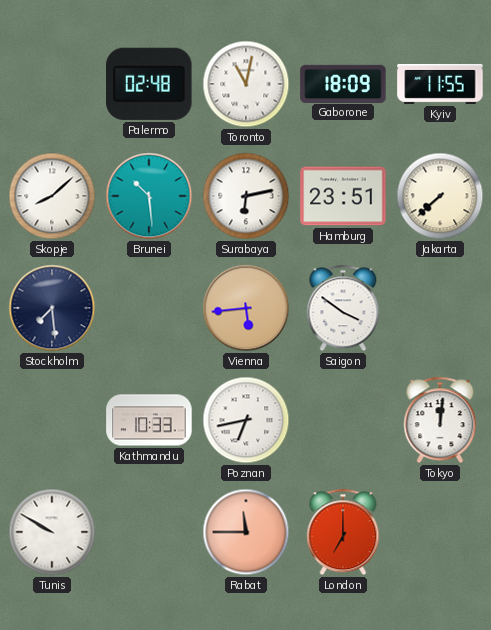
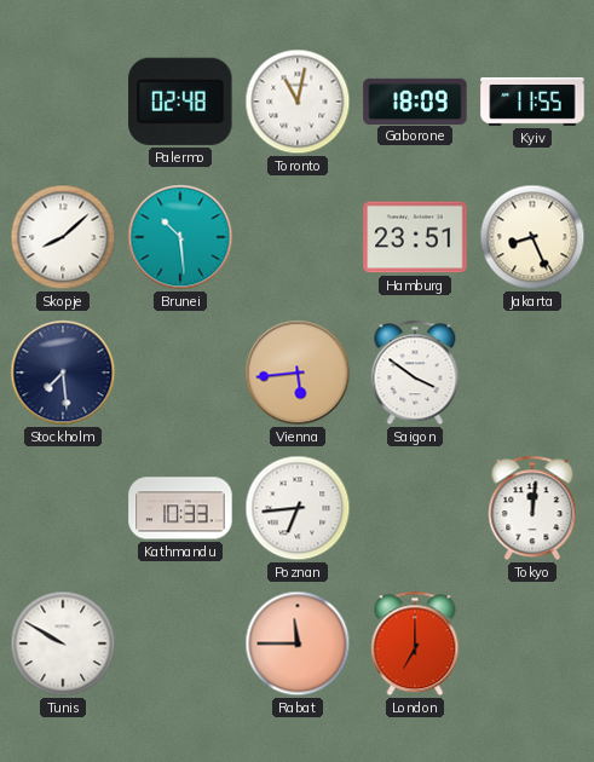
Surabaya: 6:13 -> none
Jakarta: 7:38 -> 8:26
Poznan: 6:43 -> 6:44
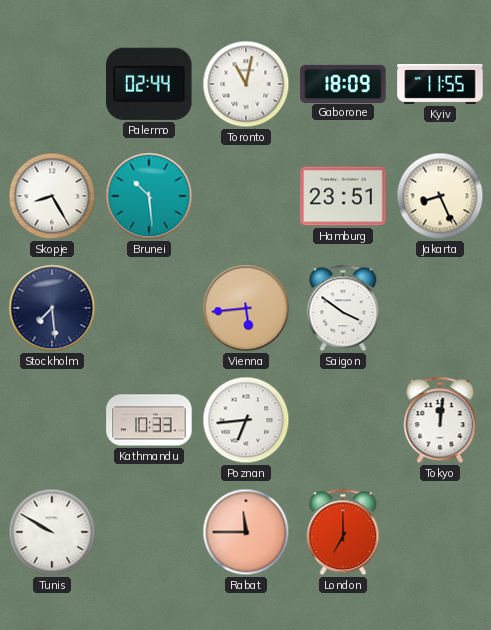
Palermo: 02:48 -> 02:44
Skopje: 8:08 -> 8:25
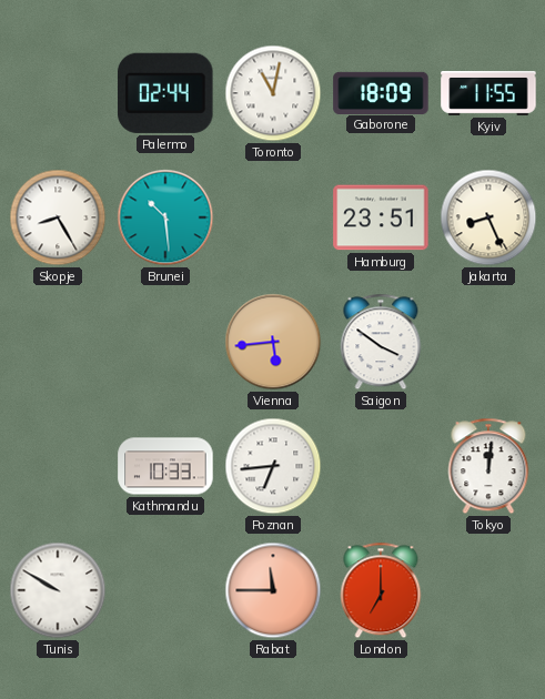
Stockholm: 7:29 -> none
